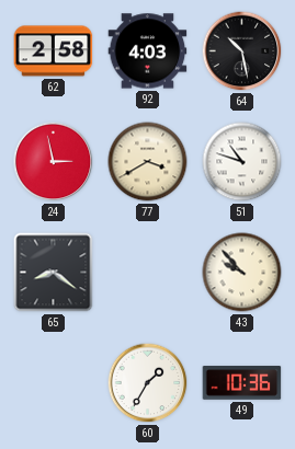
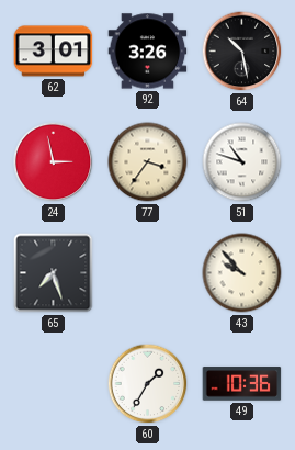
62: 2:58 -> 3:01
92: 4:03 -> 3:26
77: 3:40 -> 3:36
65: 8:21 -> 7:27
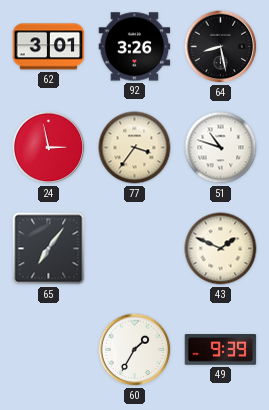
64: 10:28 -> 8:28
65: 7:27 -> 7:06
43: 9:53 -> 1:49
49: 10:36 -> 9:39
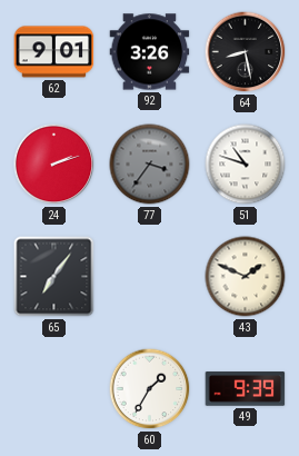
62: 3:01 -> 9:01
24: 2:58 -> 2:12
77 dial: cream -> grey
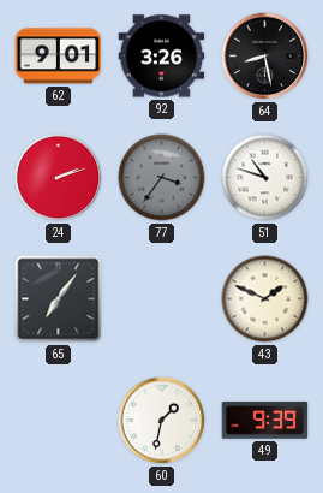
60: 1:35 -> 1:32
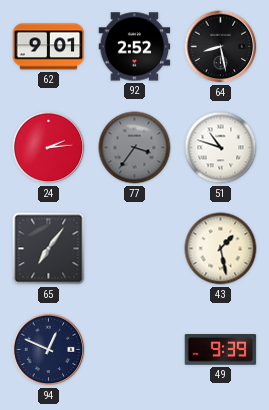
92: 3:26 -> 2:52
24: 2:12 -> 2:14
43: 1:49 -> 1:28
94: none -> 12:49
60: 1:32 -> none
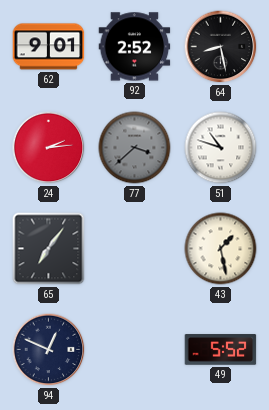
77: 3:36 -> 3:38
49: 9:39 -> 5:52
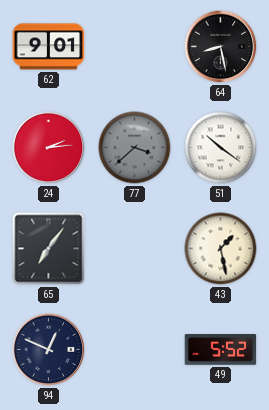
92: 2:52 -> none
51: 10:48 -> 10:21
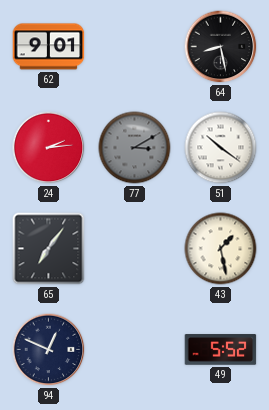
77: 3:38 -> 3:10
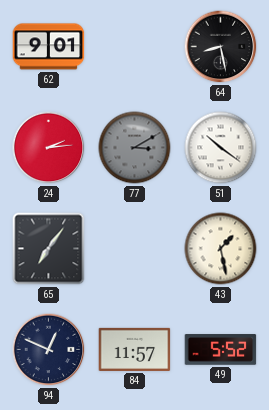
84: none -> 11:57
